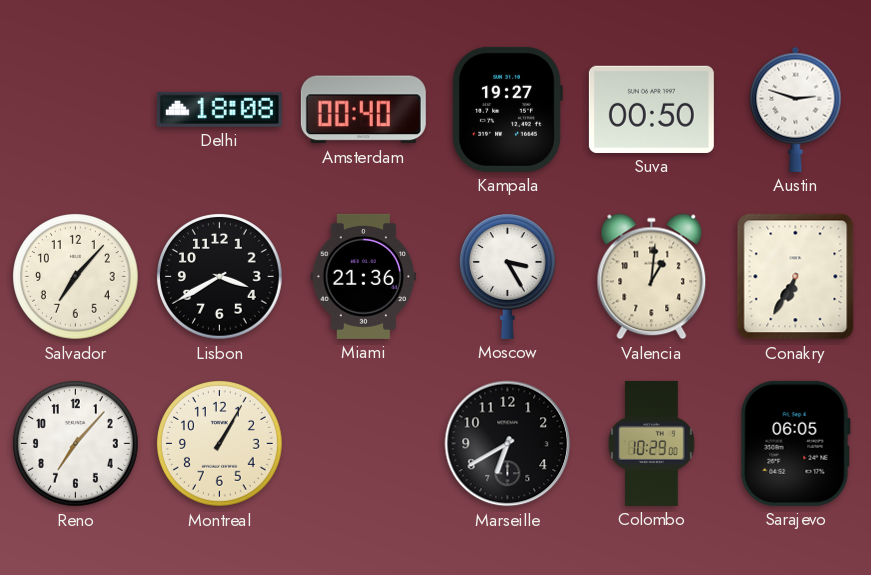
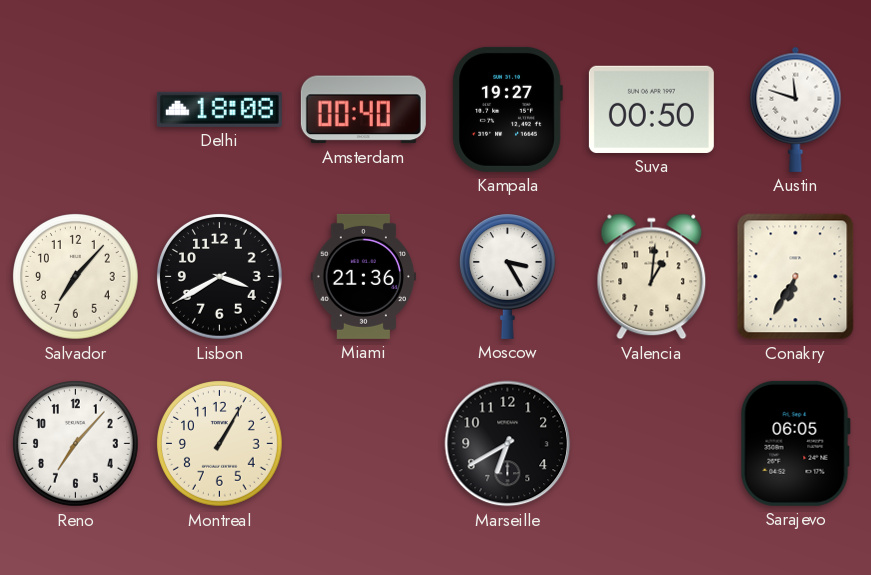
Austin: 2:48 -> 11:48
Colombo: 10:29 -> none
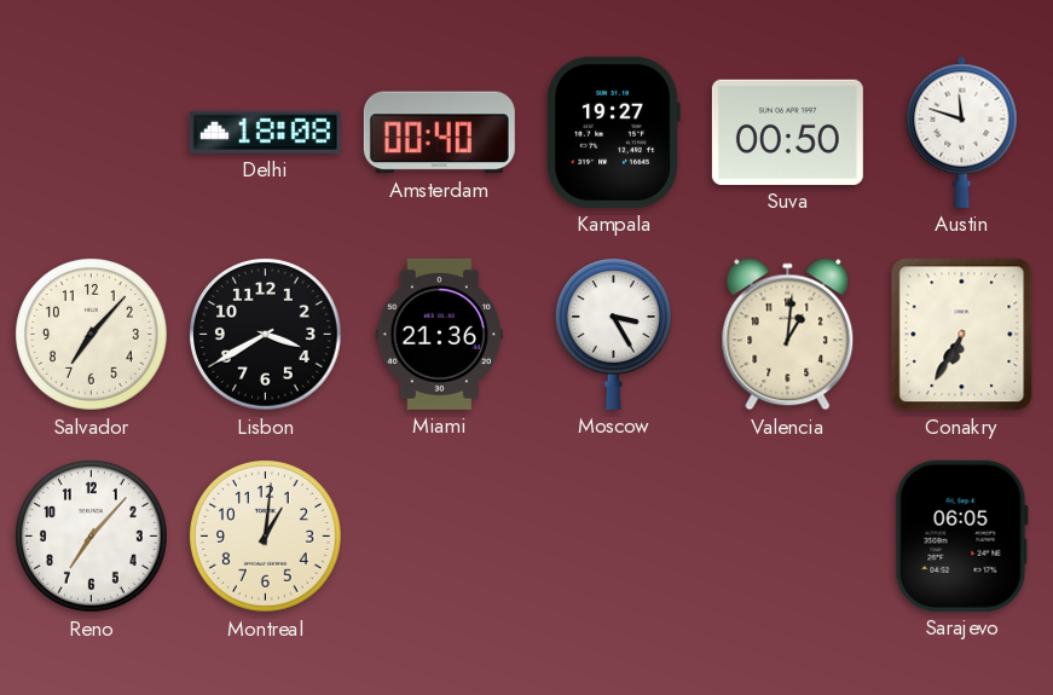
Montreal: 1:05 -> 1:01
Marseille: 6:40 -> none
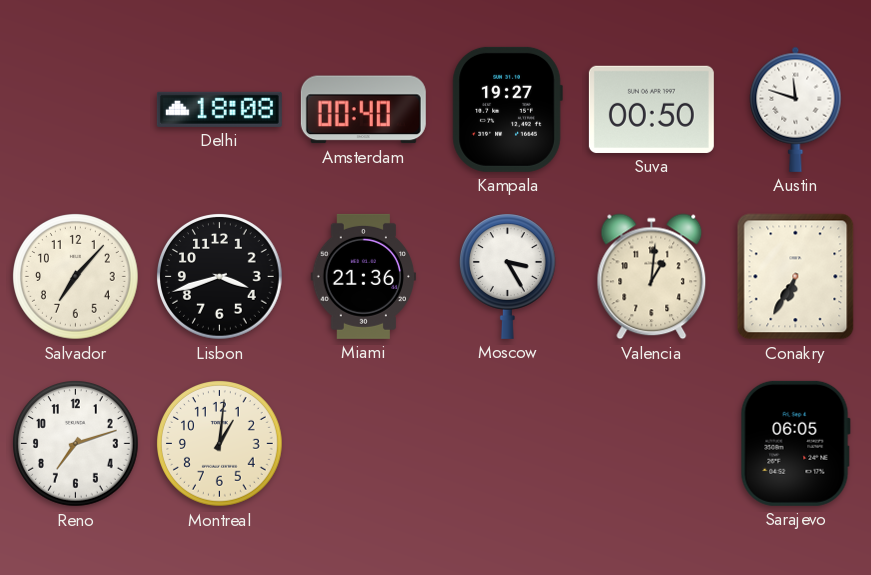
Lisbon: 3:40 -> 3:42
Reno: 7:07 -> 7:12
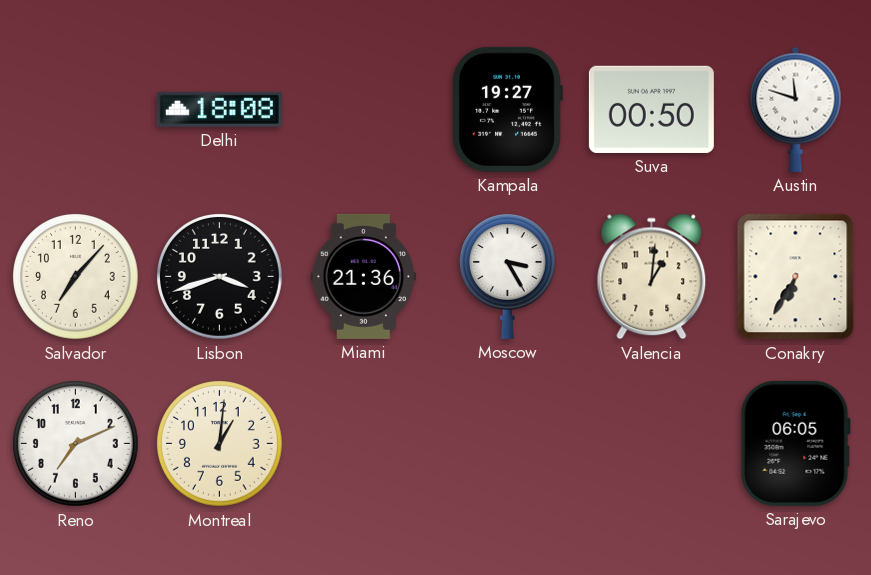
Amsterdam: 00:40 -> none
Reno: 7:12 -> 7:11
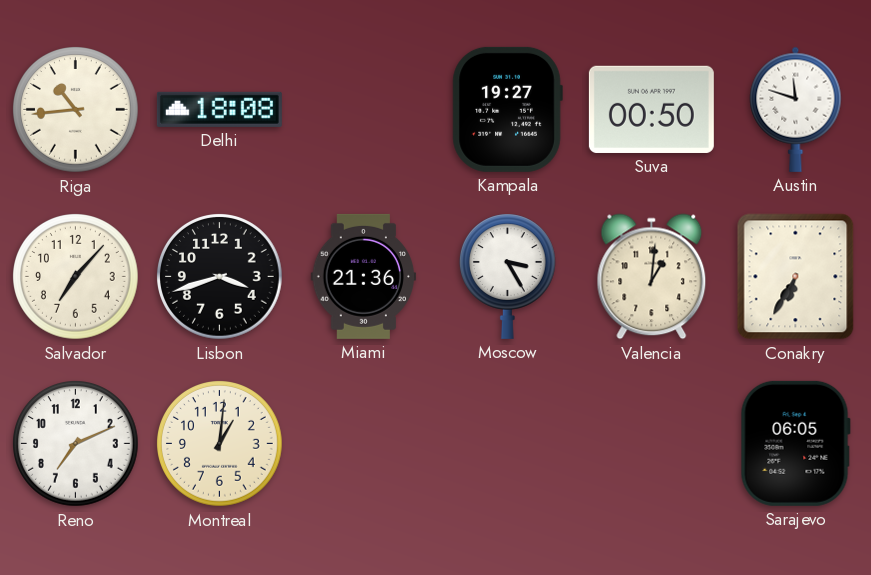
Riga: none -> 10:44
